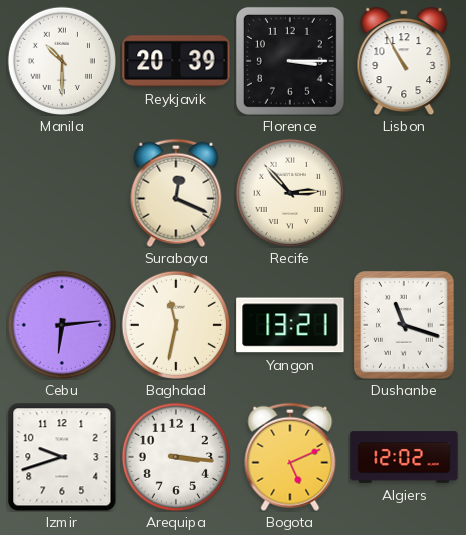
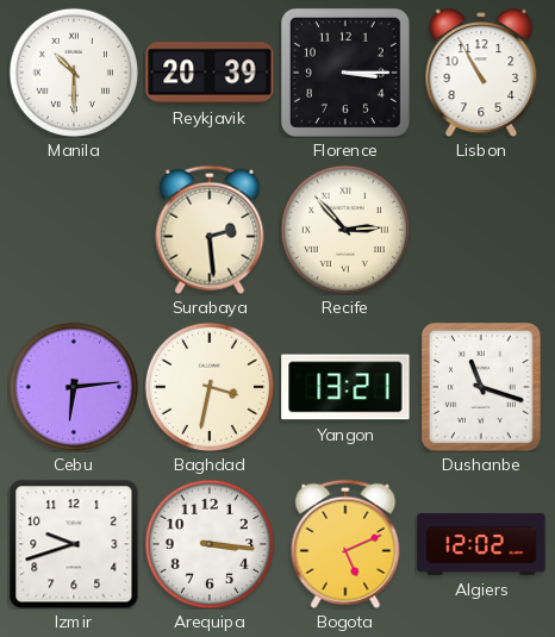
Surabaya: 12:19 -> 2:29
Baghdad: 11:32 -> 3:32
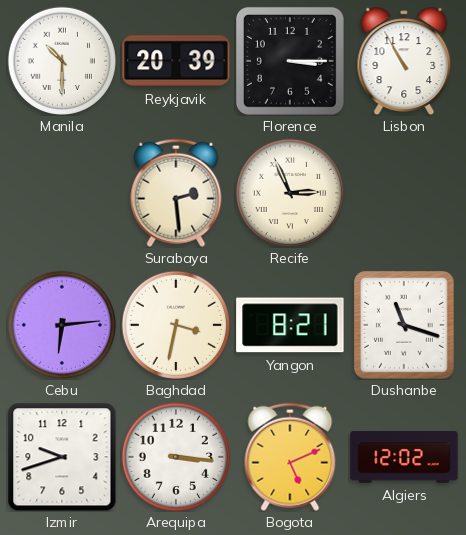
Recife: 2:53 -> 2:56
Yangon: 13:21 -> 8:21
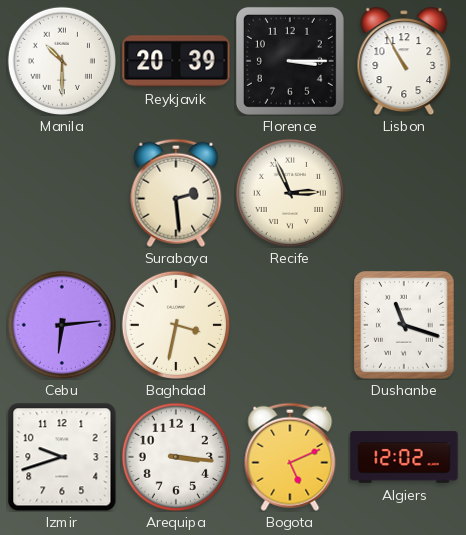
Yangon: 8:21 -> none
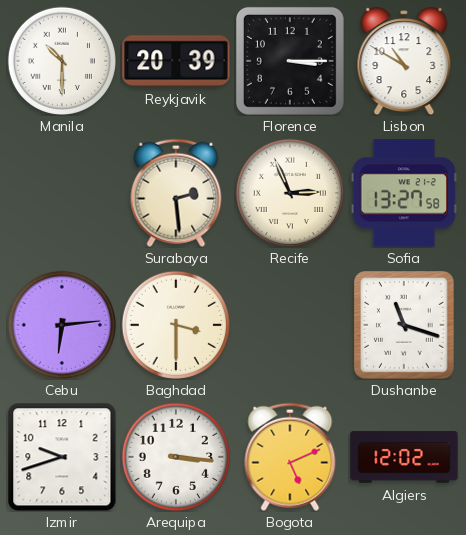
Lisbon: 10:55 -> 10:50
Sofia: none -> 13:27
Baghdad: 3:32 -> 3:30
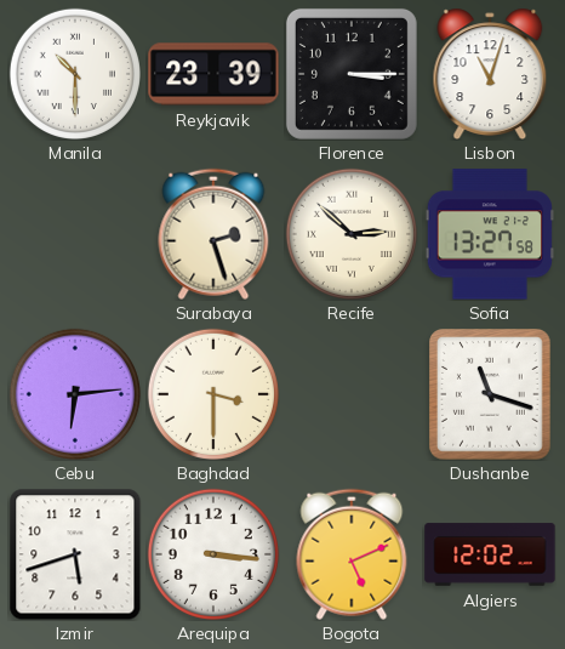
Reykjavik: 20:39 -> 23:39
Lisbon: 10:50 -> 11:03
Surabaya: 2:29 -> 2:27
Recife: 2:56 -> 2:52
Izmir: 9:42 -> 5:42
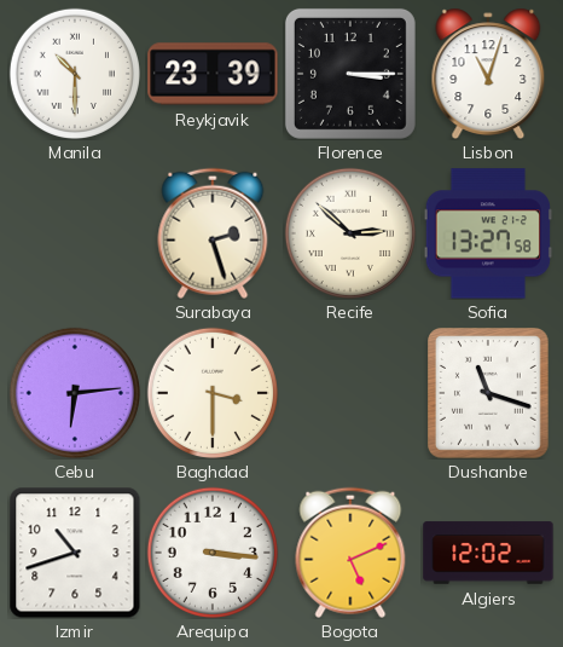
Izmir: 5:42 -> 10:42
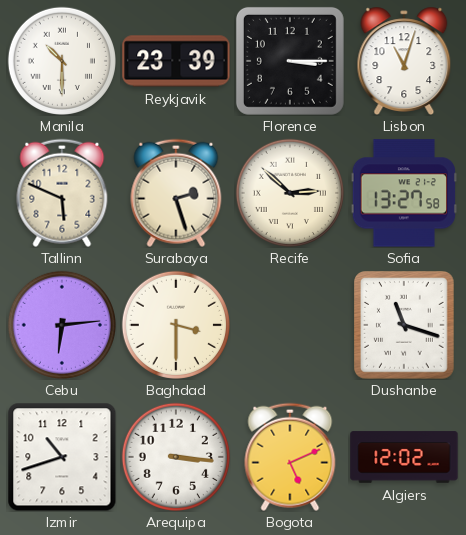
Tallinn: none -> 5:49
